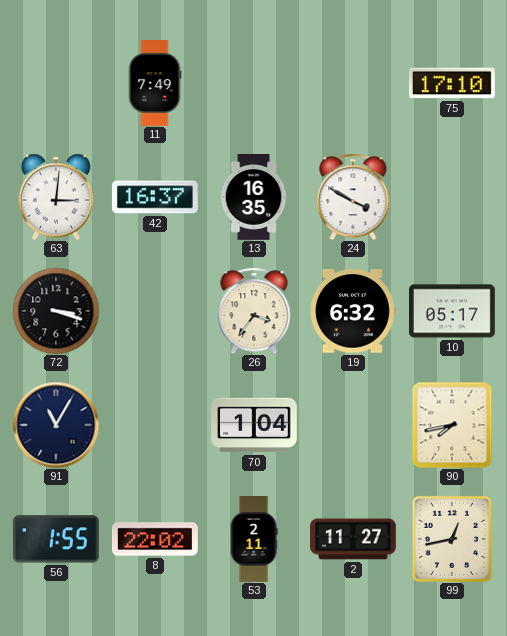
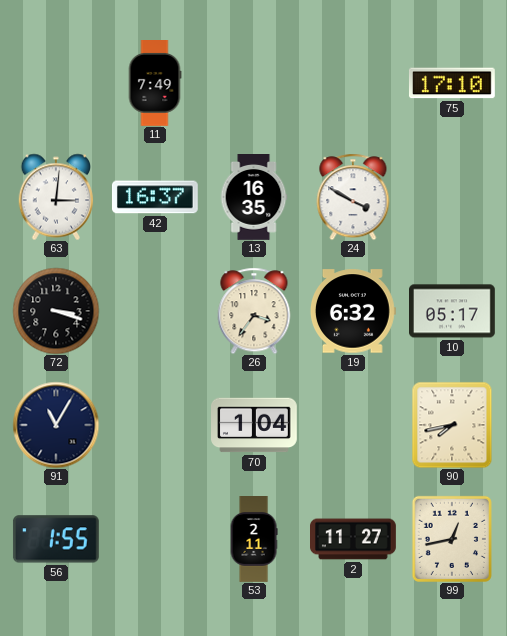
8: 22:02 -> none
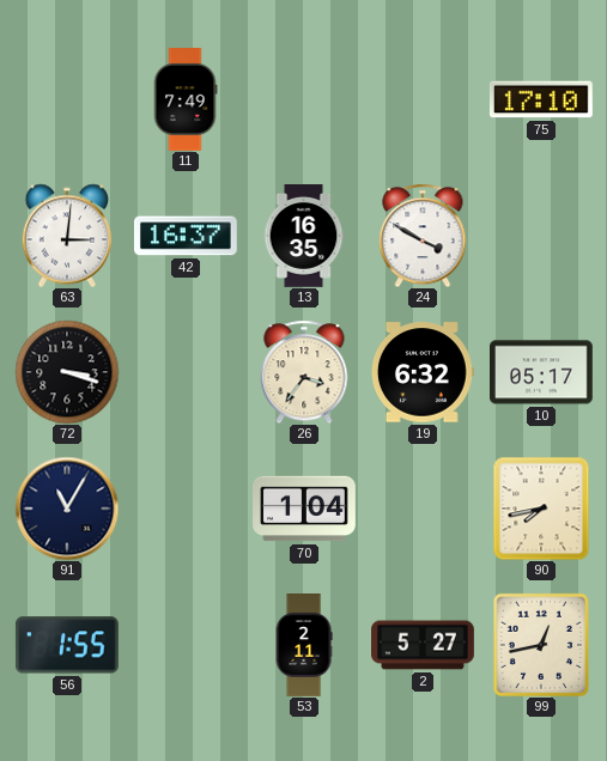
2: 11:27 -> 5:27
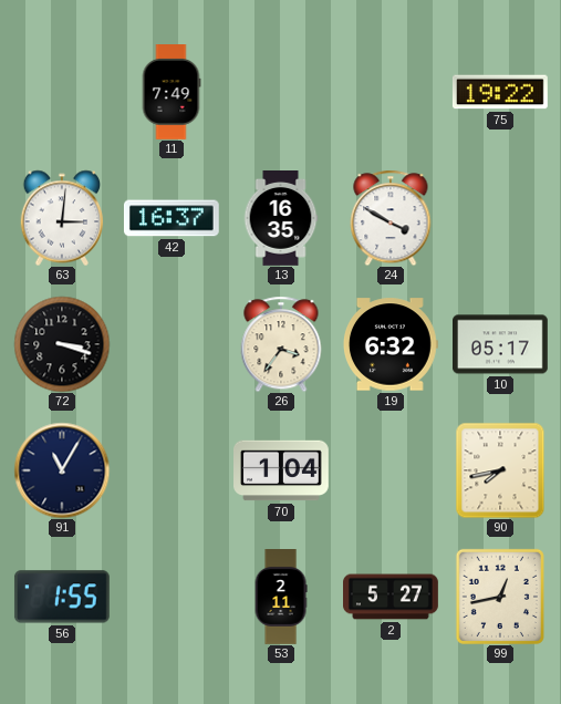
75: 17:10 -> 19:22
